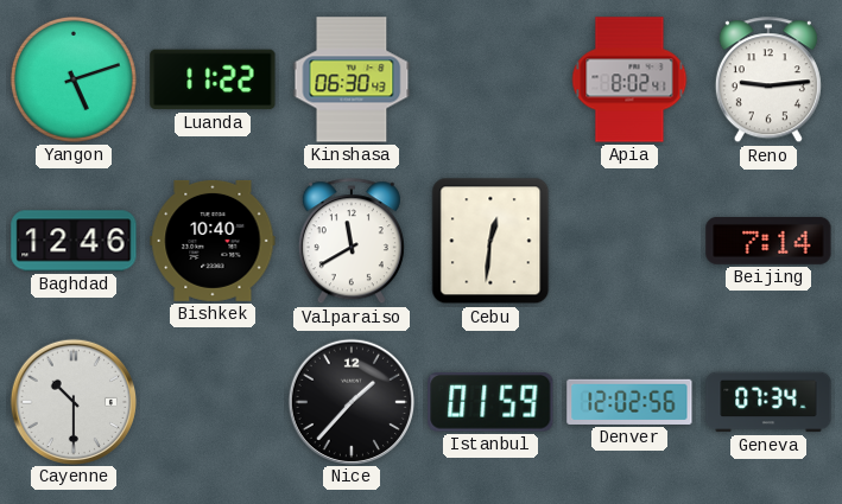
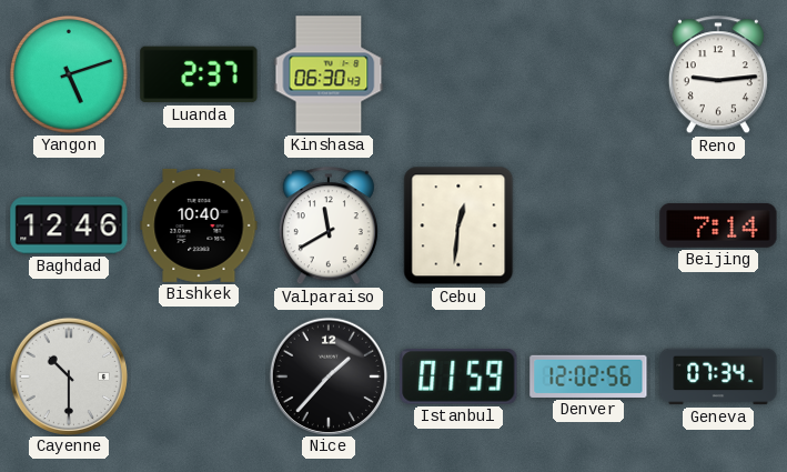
Luanda: 11:22 -> 2:37
Apia: 8:02 -> none
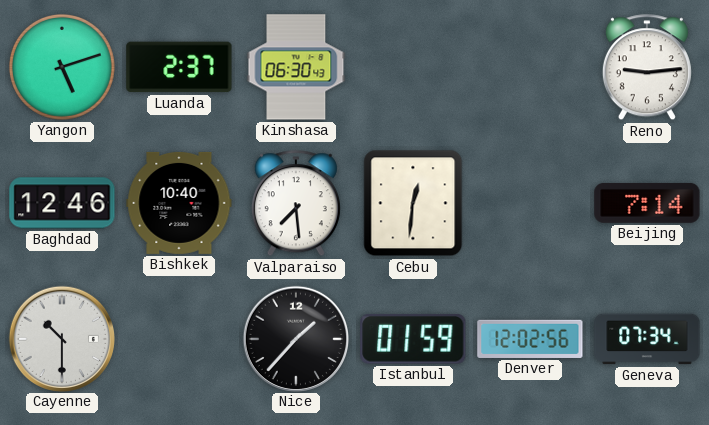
Valparaiso: 11:40 -> 7:29
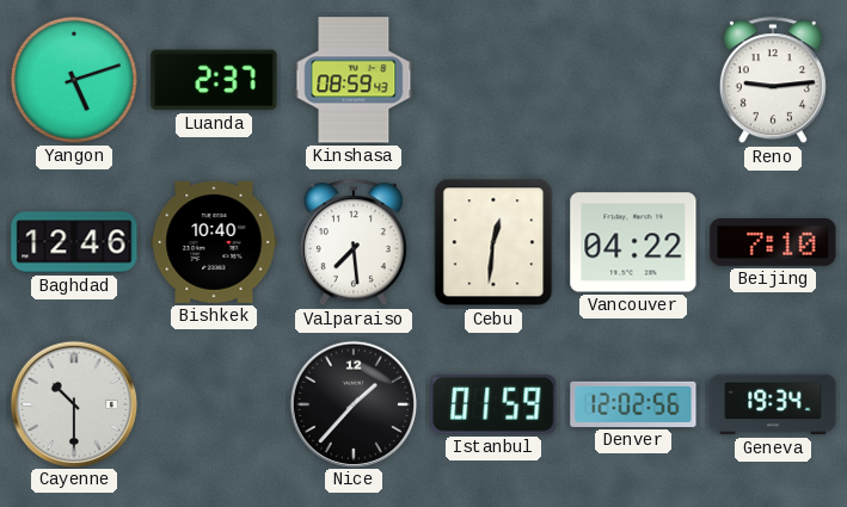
Kinshasa: 06:30 -> 08:59
Vancouver: none -> 04:22
Beijing: 7:14 -> 7:10
Geneva: 07:34 -> 19:34
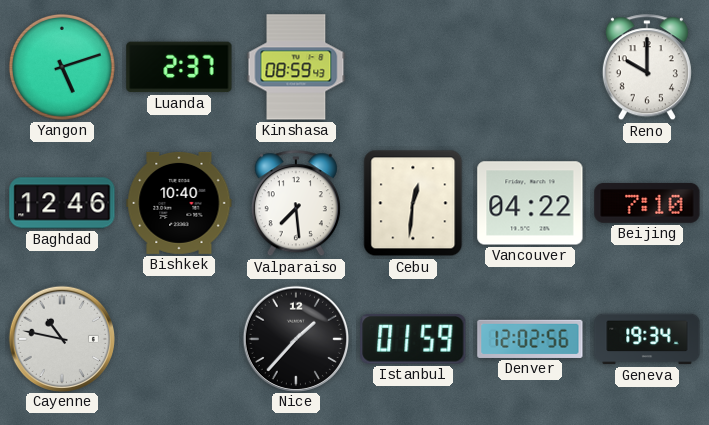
Reno: 9:14 -> 10:00
Cayenne: 10:30 -> 10:47
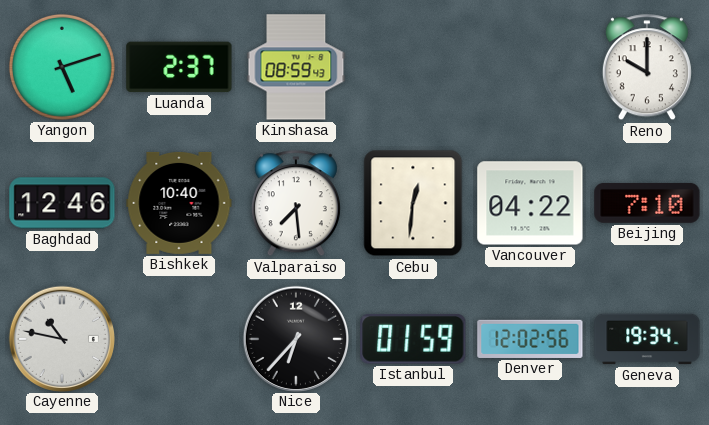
Nice: 1:37 -> 6:37
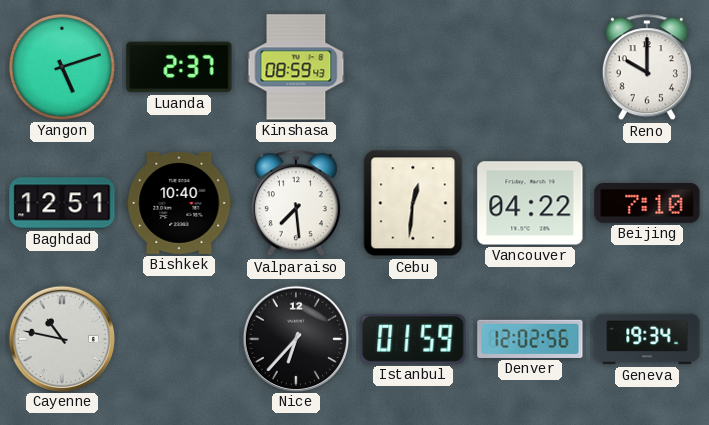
Baghdad: 12:46 -> 12:51
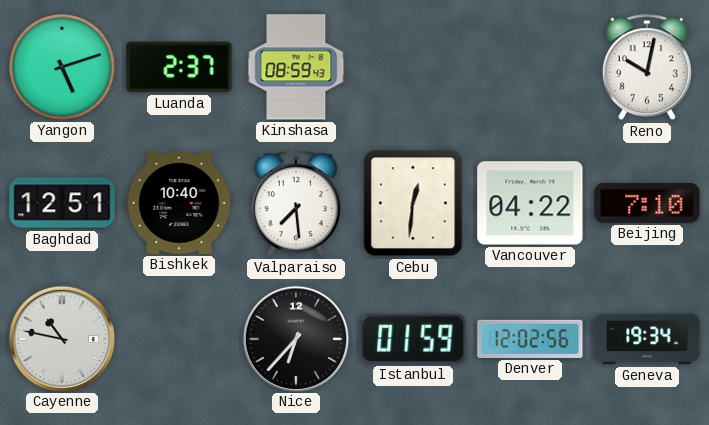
Reno: 10:00 -> 10:02
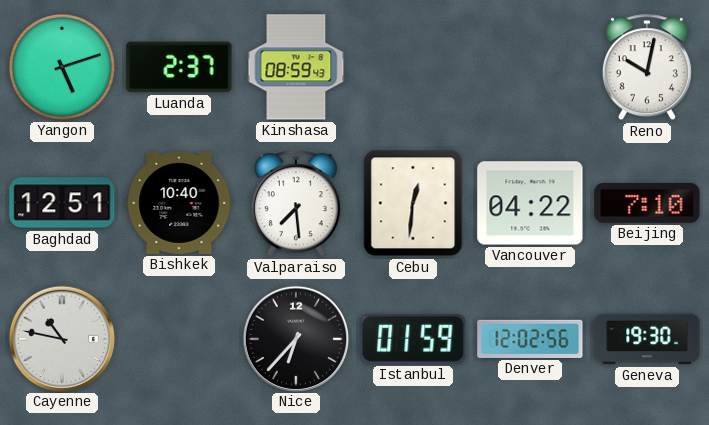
Geneva: 19:34 -> 19:30
